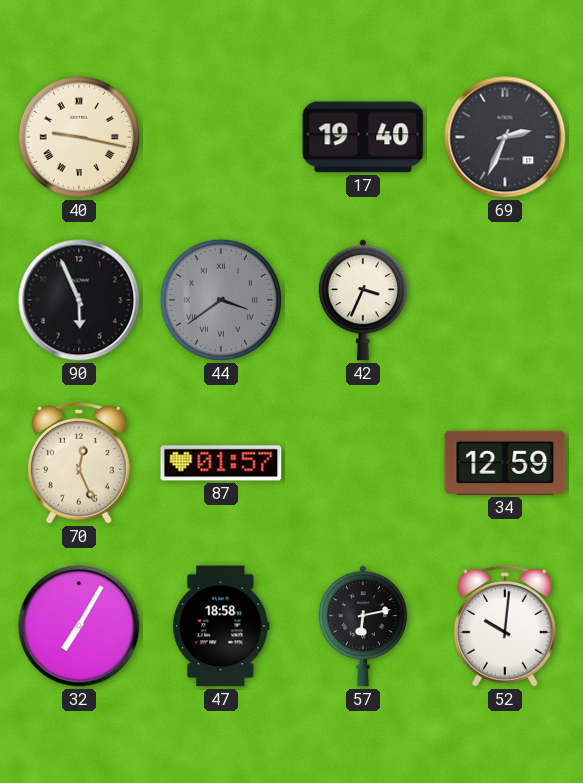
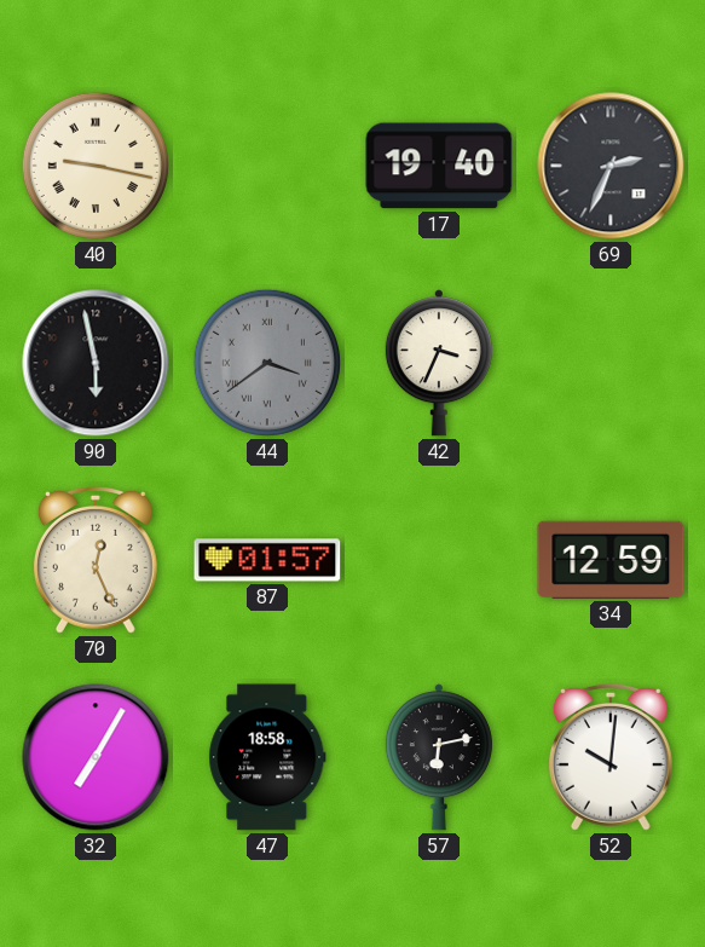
90: 5:56 -> 5:58
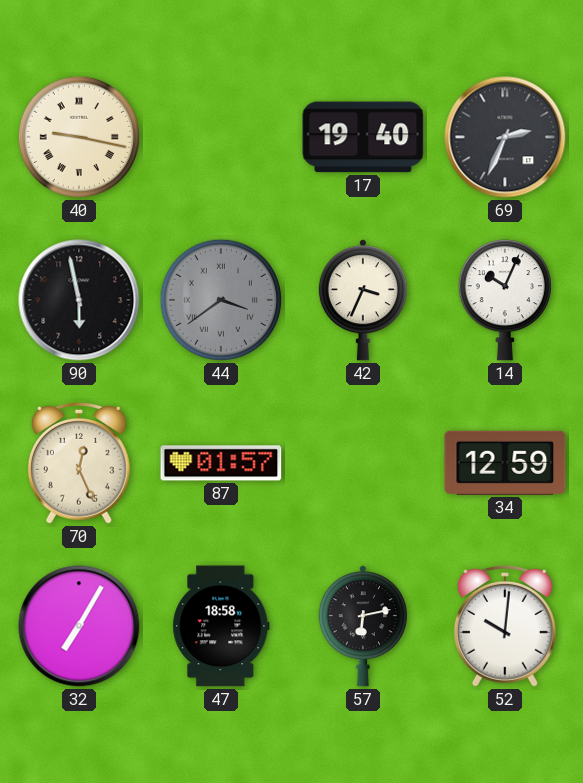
14: none -> 10:04
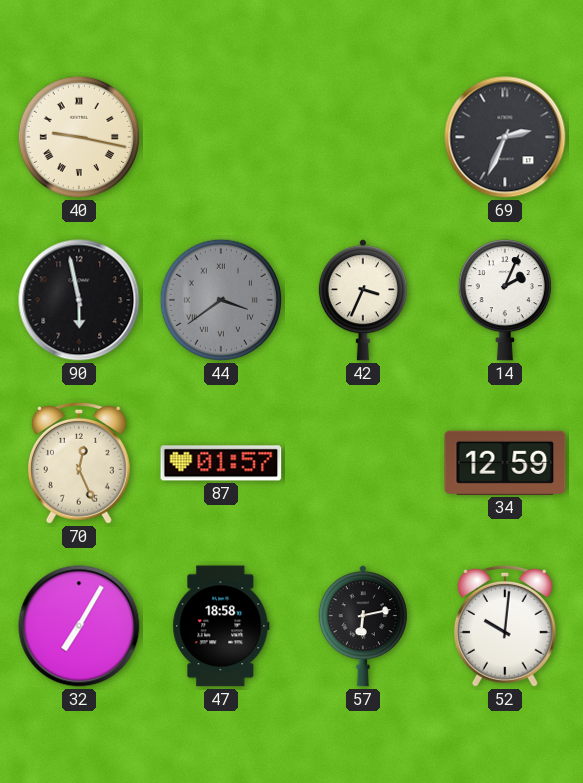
17: 19:40 -> none
14: 10:04 -> 2:04
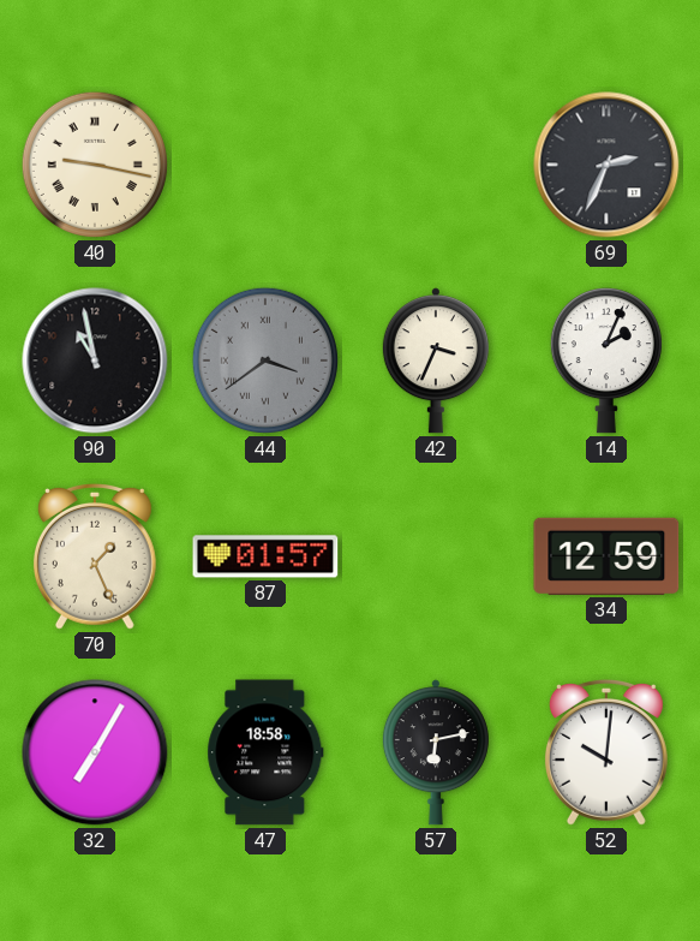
90: 5:58 -> 10:58
70: 12:26 -> 1:26
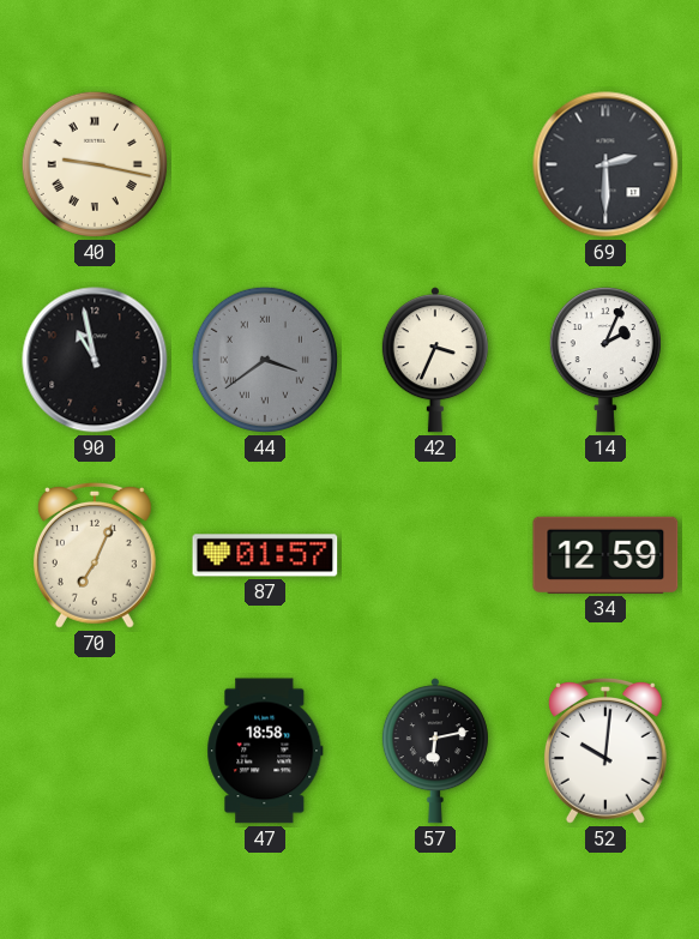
69: 2:34 -> 2:30
70: 1:26 -> 7:04
32: 7:05 -> none
